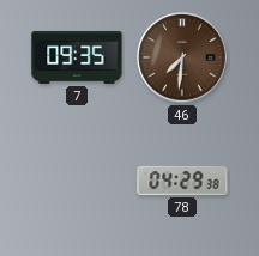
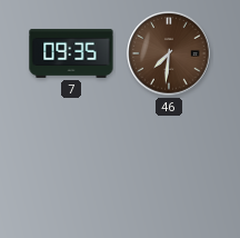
78: 04:29 -> none
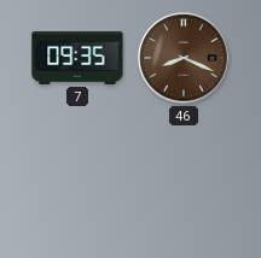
46: 7:31 -> 8:19
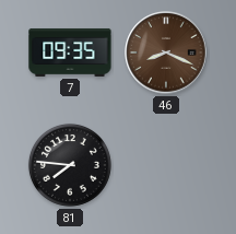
81: none -> 7:46
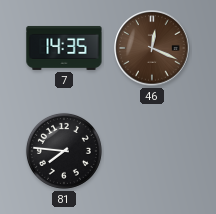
7: 09:35 -> 14:35
46: 8:19 -> 12:19
